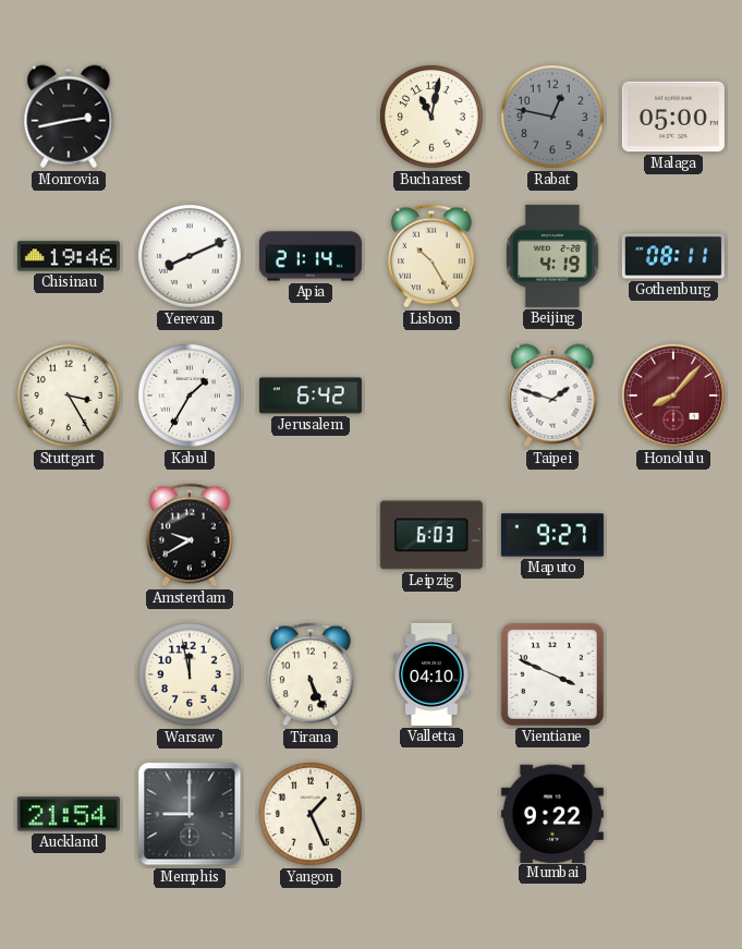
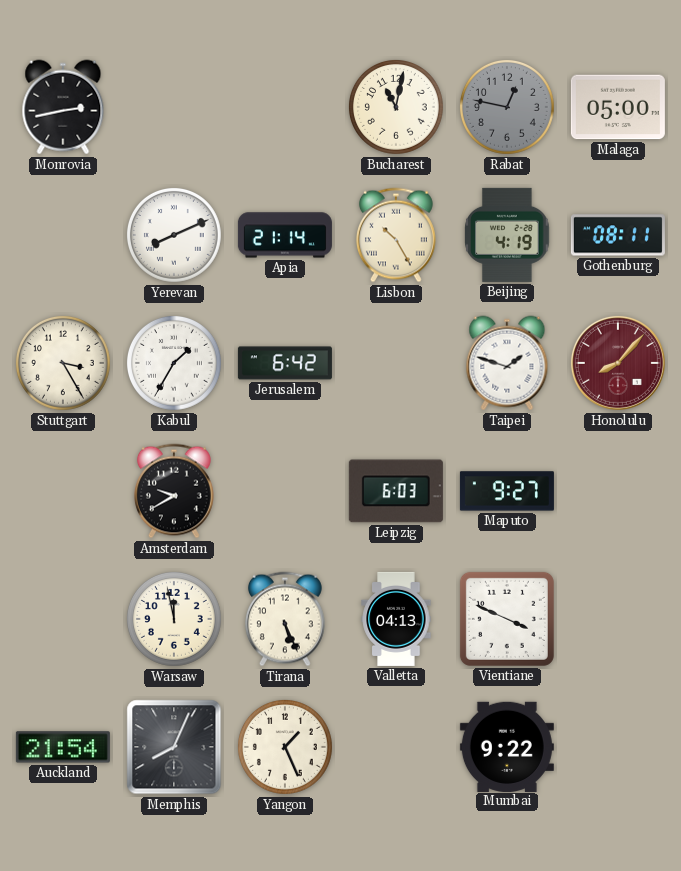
Chisinau: 19:46 -> none
Valletta: 04:10 -> 04:13
Memphis: 9:00 -> 8:04
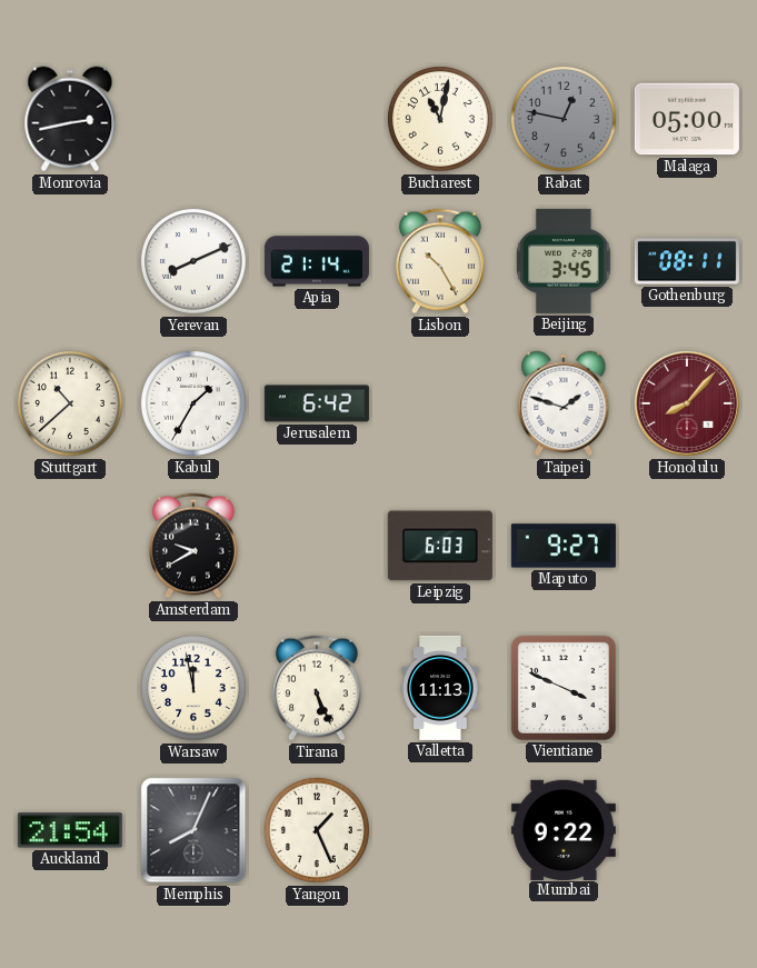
Beijing: 4:19 -> 3:45
Stuttgart: 3:25 -> 10:38
Valletta: 04:13 -> 11:13
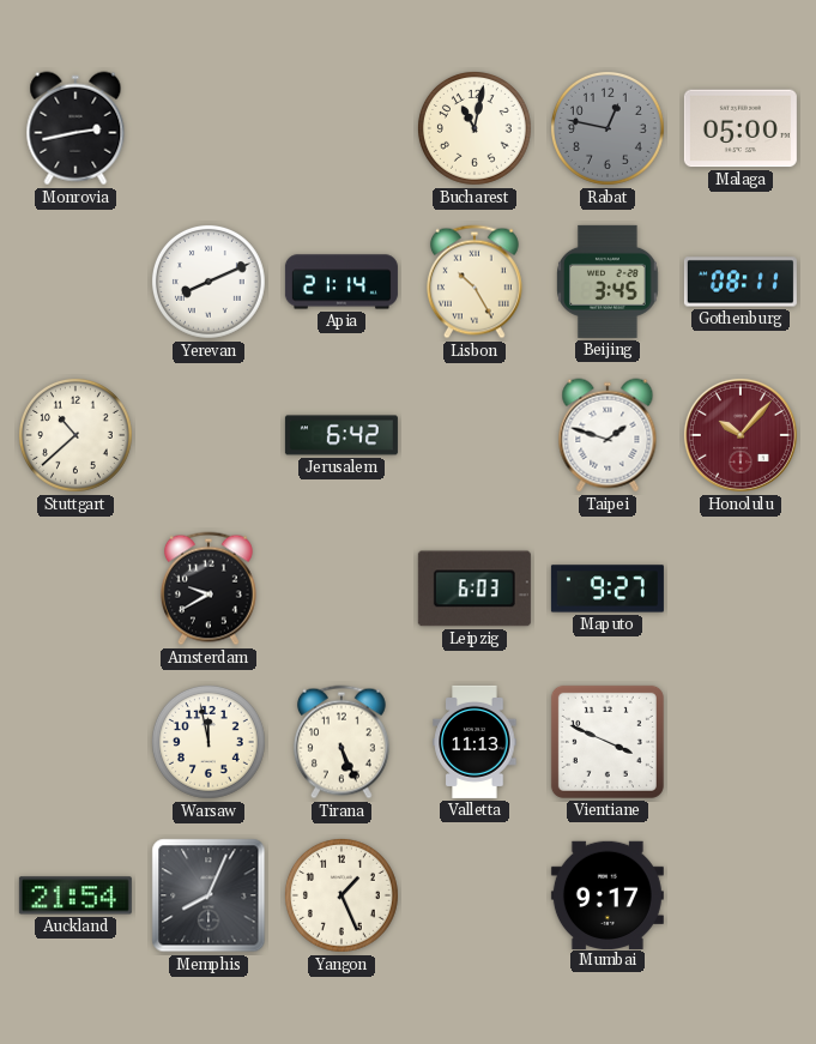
Kabul: 1:35 -> none
Honolulu: 8:07 -> 10:07
Mumbai: 9:22 -> 9:17
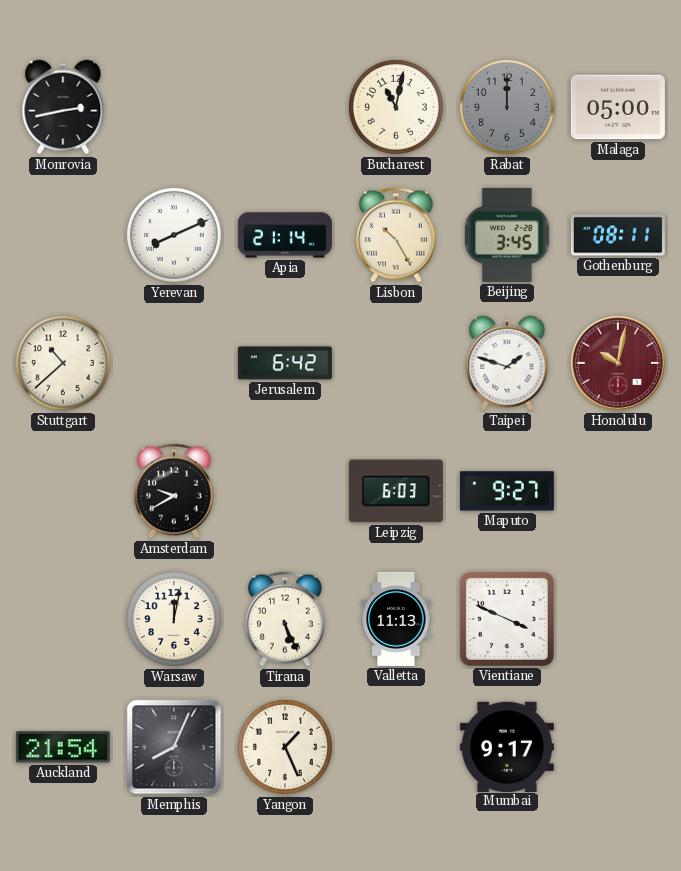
Rabat: 12:47 -> 12:00
Honolulu: 10:07 -> 10:02
Warsaw: 11:58 -> 12:02
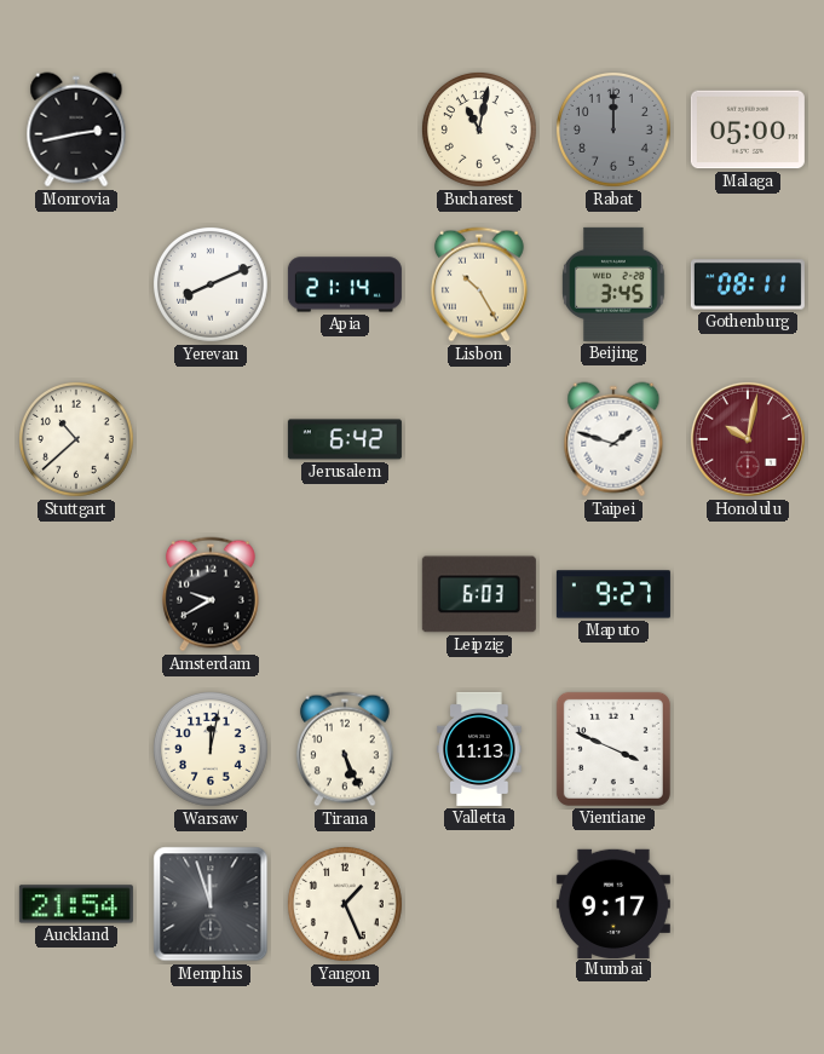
Memphis: 8:04 -> 11:57
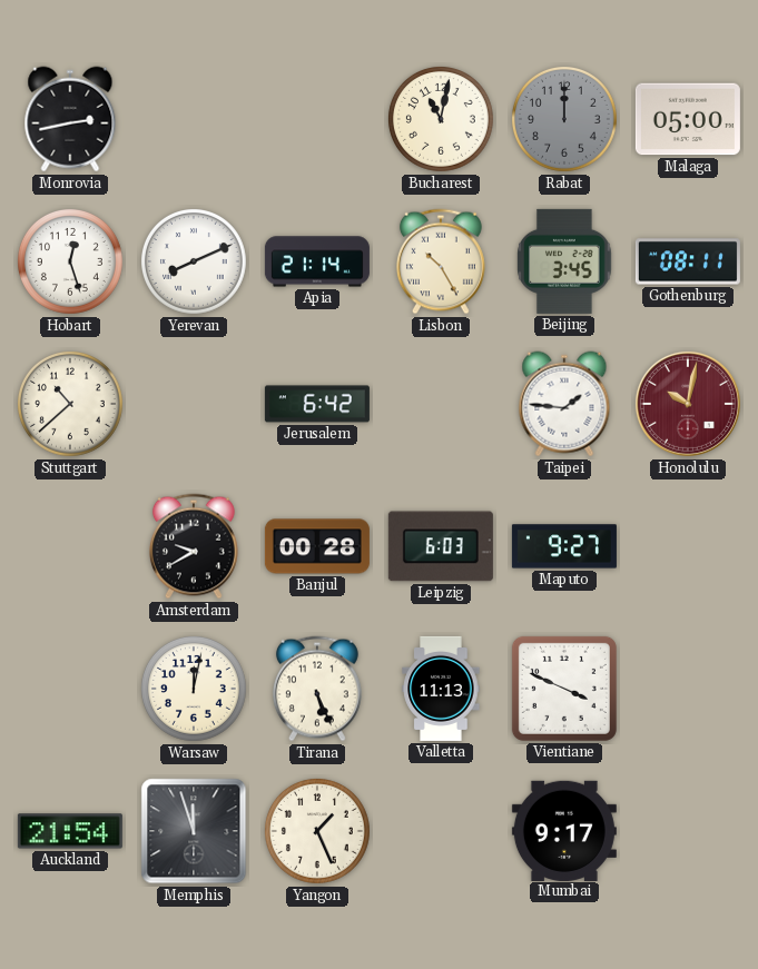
Hobart: none -> 12:27
Taipei: 1:48 -> 1:46
Banjul: none -> 00:28
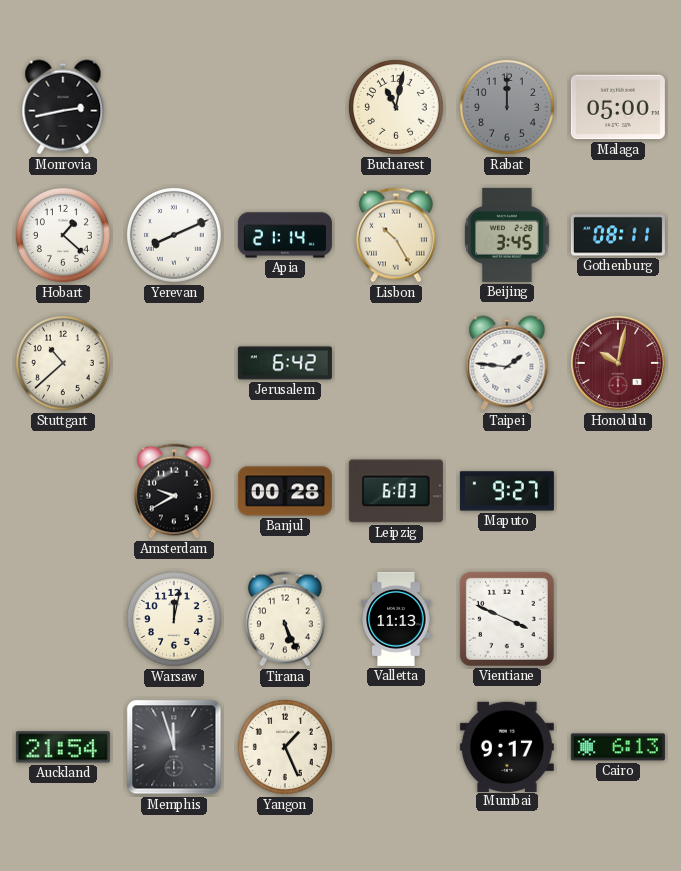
Hobart: 12:27 -> 1:22
Cairo: none -> 6:13
